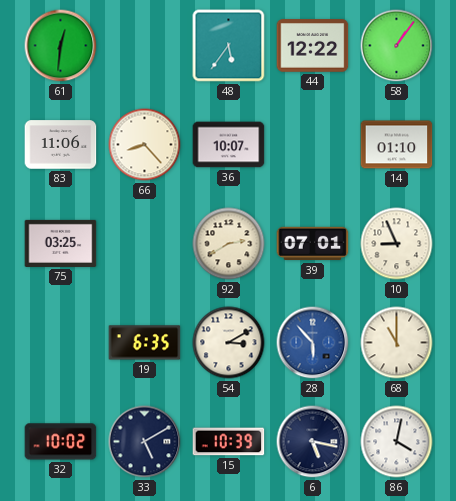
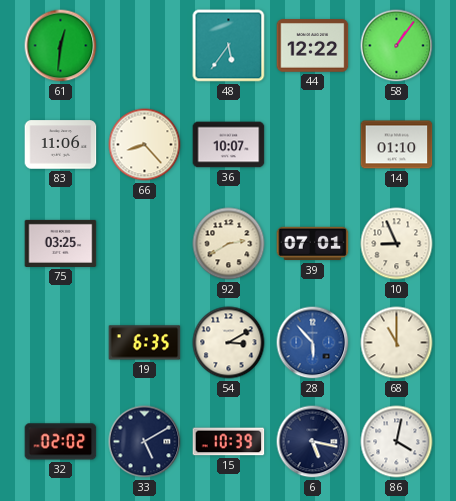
32: 10:02 -> 02:02
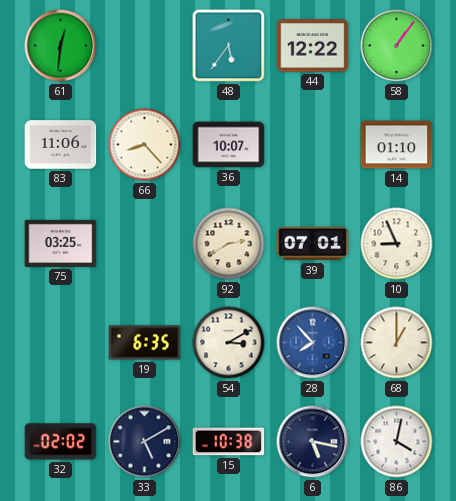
28: 5:53 -> 7:53
68: 11:00 -> 1:00
15: 10:39 -> 10:38
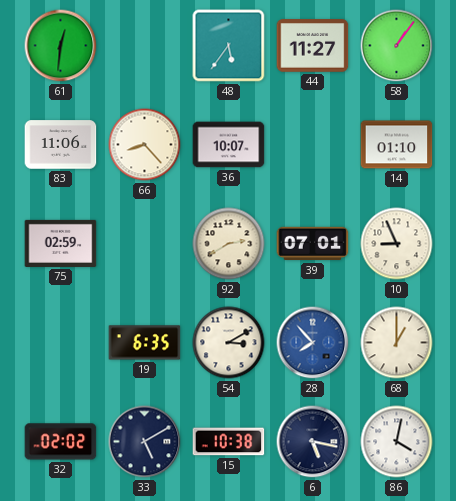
44: 12:22 -> 11:27
75: 03:25 -> 02:59
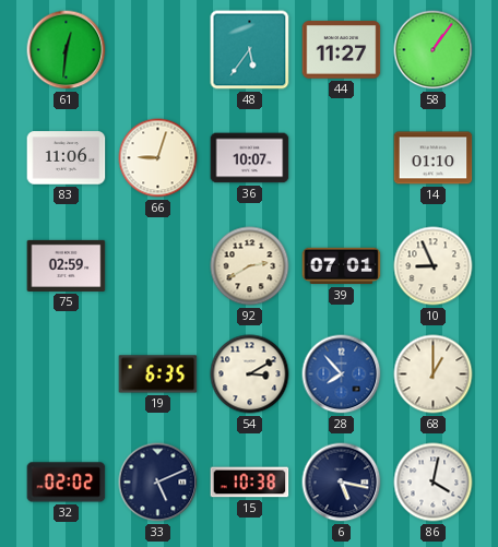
66: 8:23 -> 9:03
33: 5:10 -> 5:11
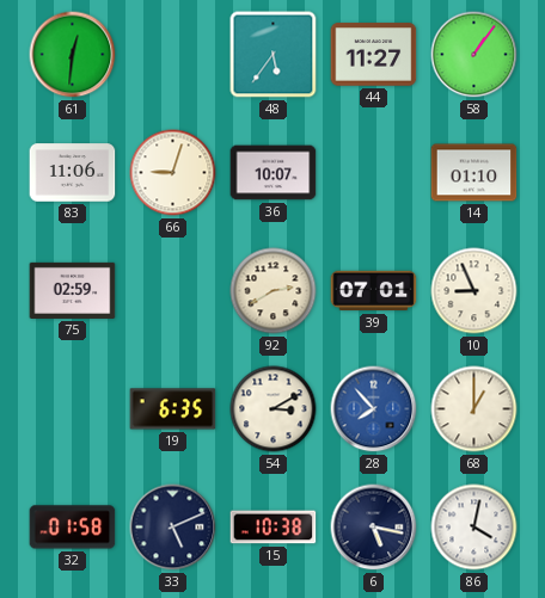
32: 02:02 -> 01:58
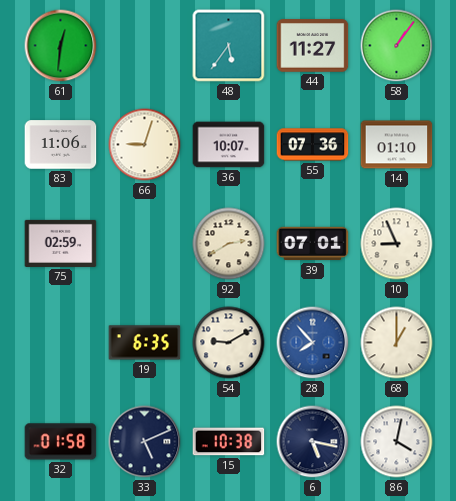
55: none -> 07:36
54: 3:10 -> 9:10
